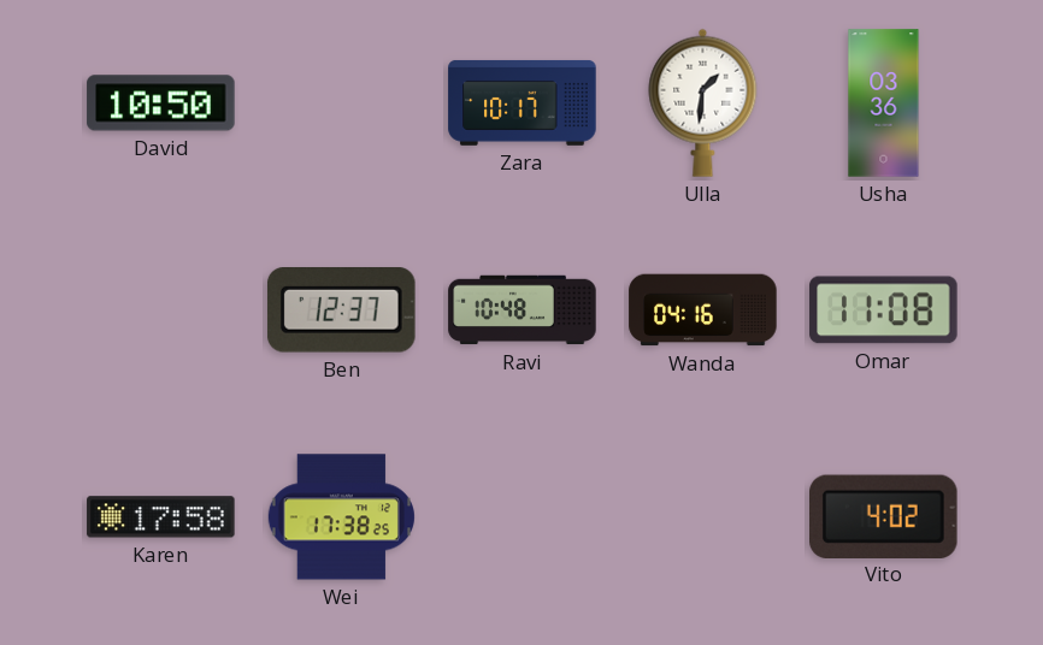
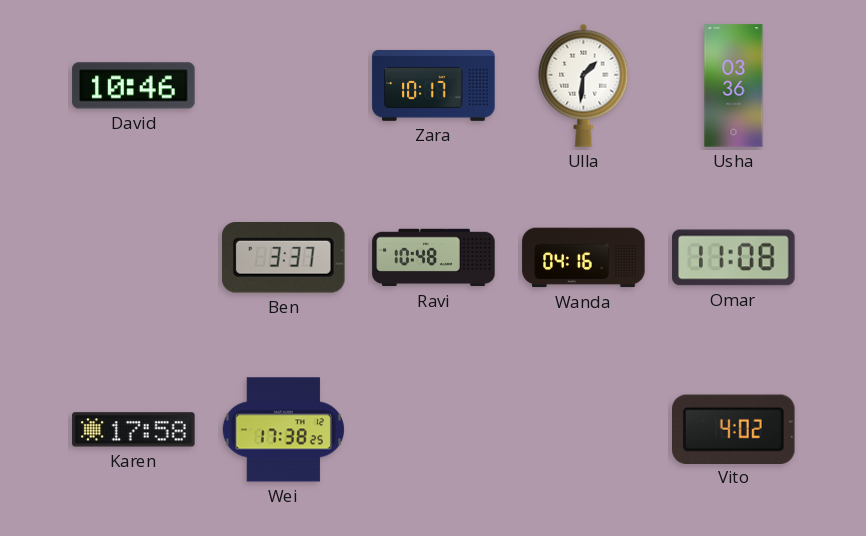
David: 10:50 -> 10:46
Ben: 12:37 -> 3:37
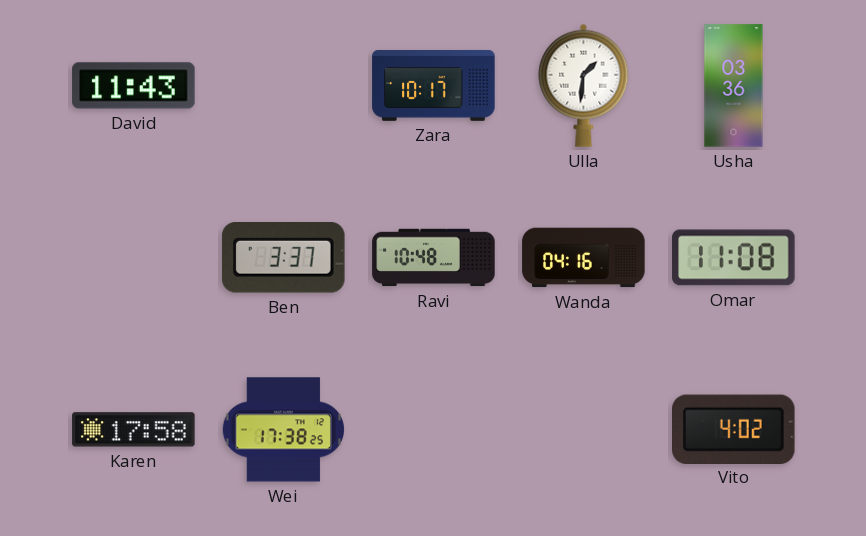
David: 10:46 -> 11:43
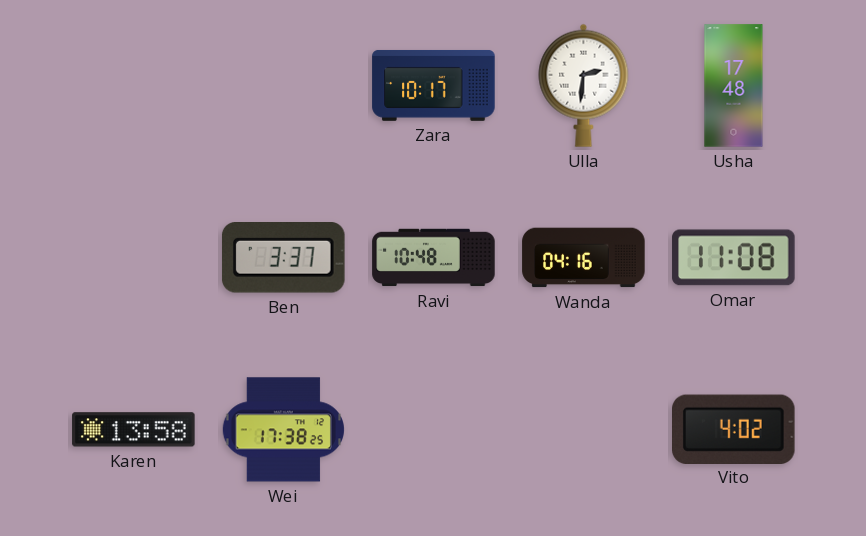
David: 11:43 -> none
Ulla: 1:31 -> 2:31
Usha: 03:36 -> 17:48
Karen: 17:58 -> 13:58
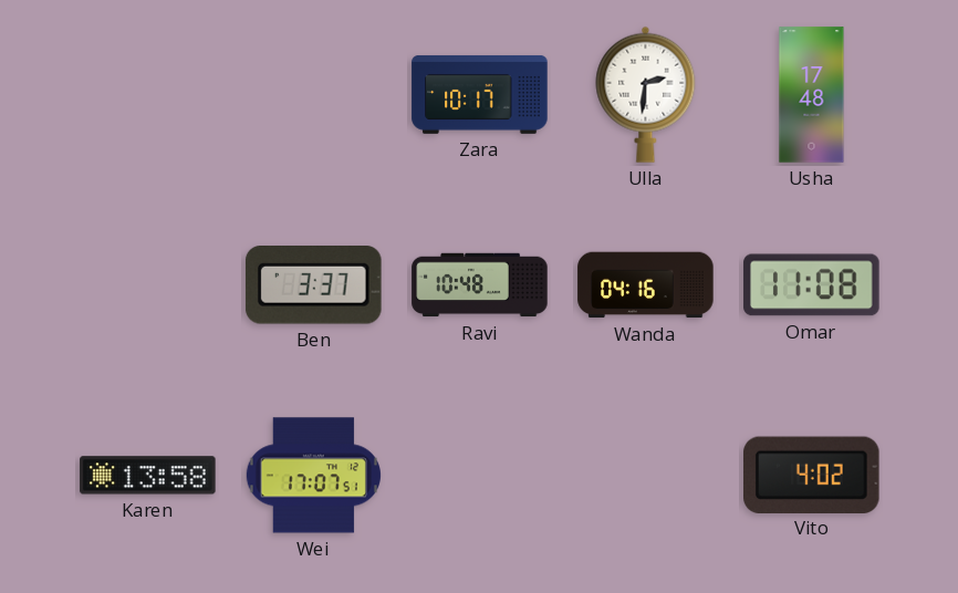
Wei: 17:38 -> 17:07
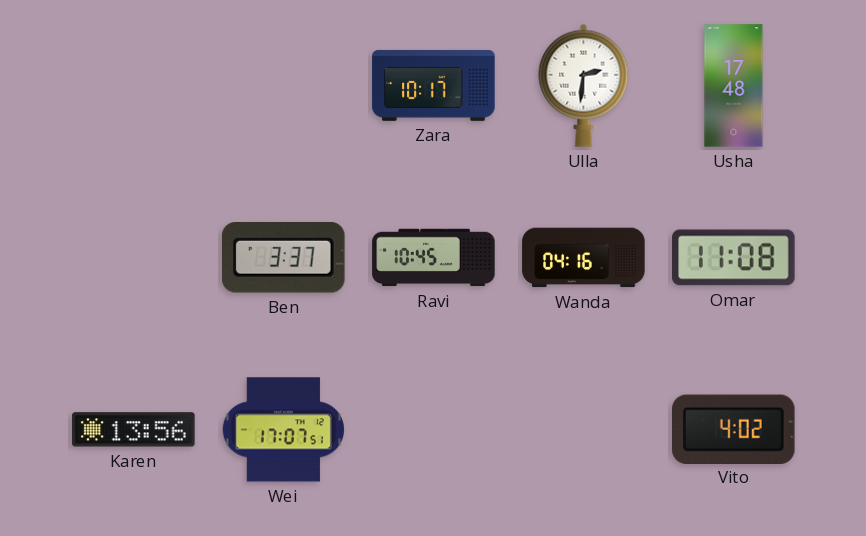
Ravi: 10:48 -> 10:45
Karen: 13:58 -> 13:56
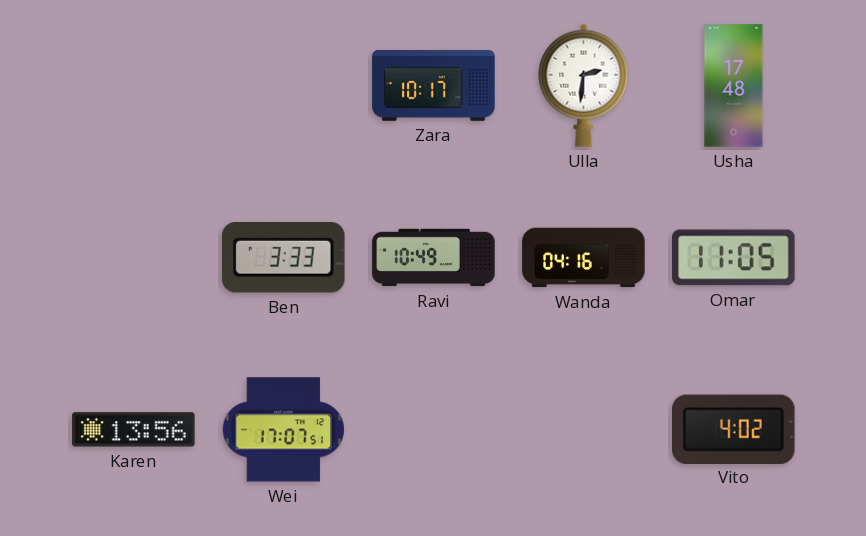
Ben: 3:37 -> 3:33
Ravi: 10:45 -> 10:49
Omar: 11:08 -> 11:05
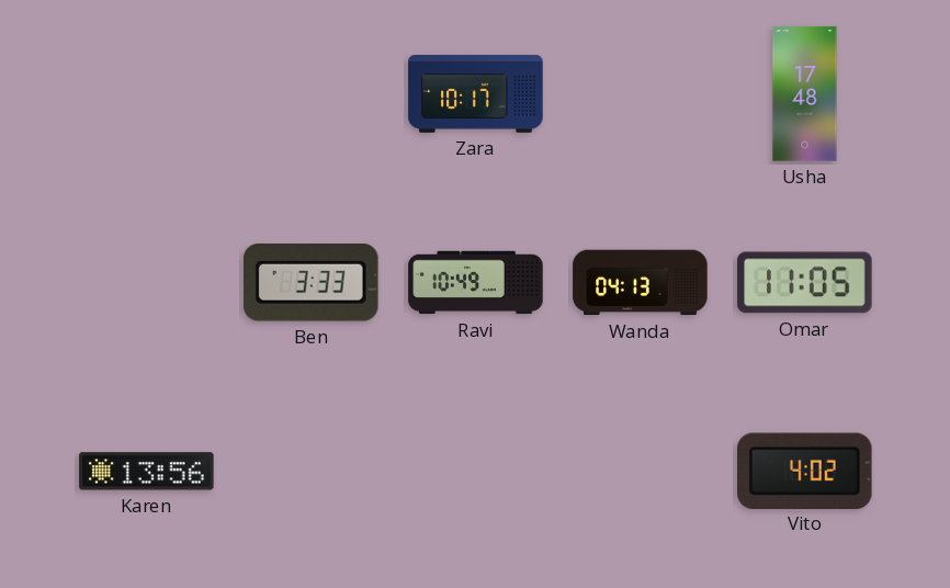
Ulla: 2:31 -> none
Wanda: 04:16 -> 04:13
Wei: 17:07 -> none
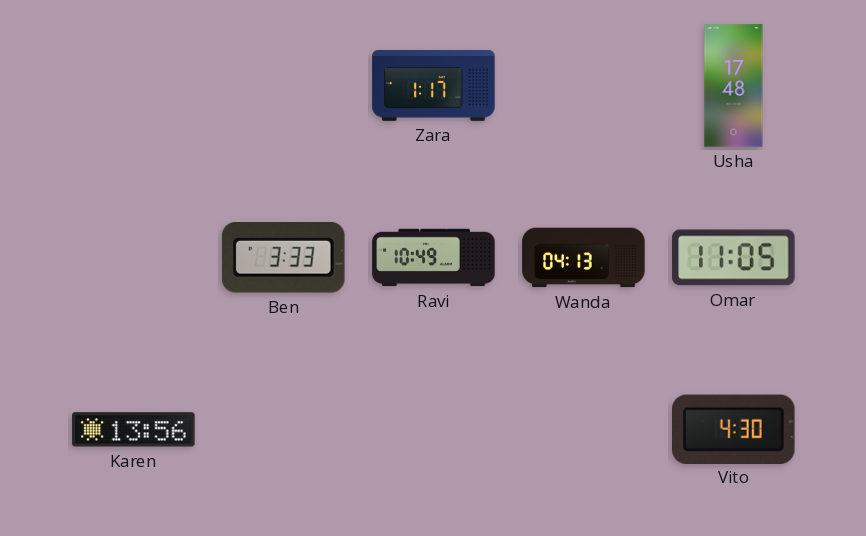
Zara: 10:17 -> 1:17
Vito: 4:02 -> 4:30
